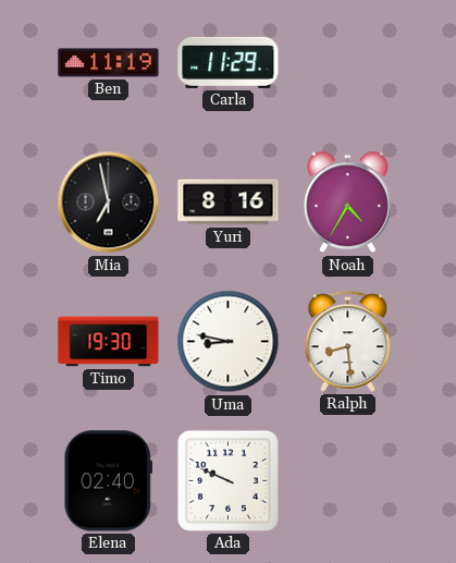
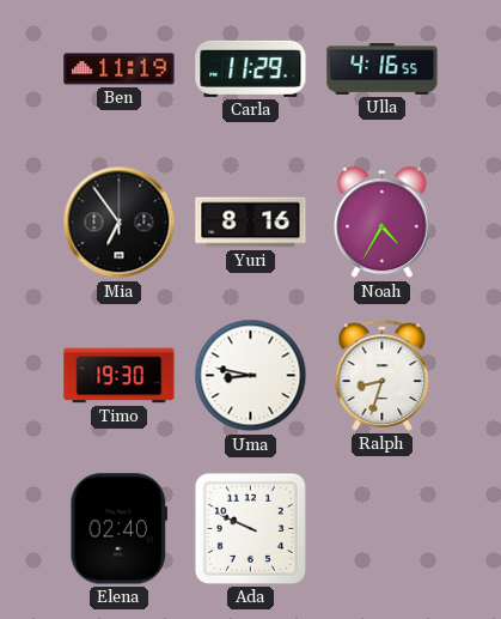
Ulla: none -> 4:16
Mia: 6:58 -> 6:54
Ralph: 8:29 -> 8:33
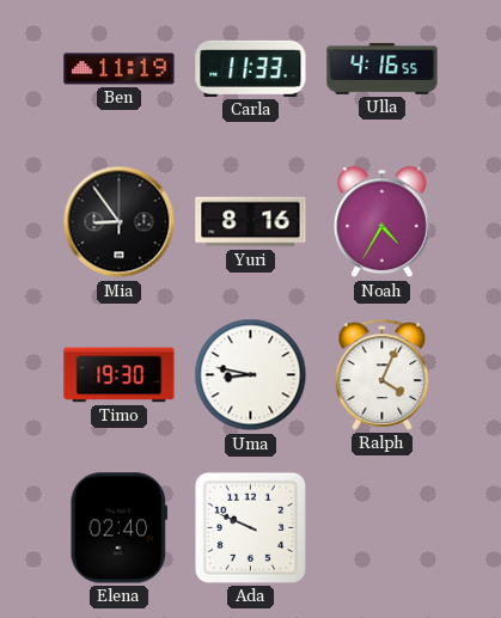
Carla: 11:29 -> 11:33
Mia: 6:54 -> 8:54
Ralph: 8:33 -> 4:04
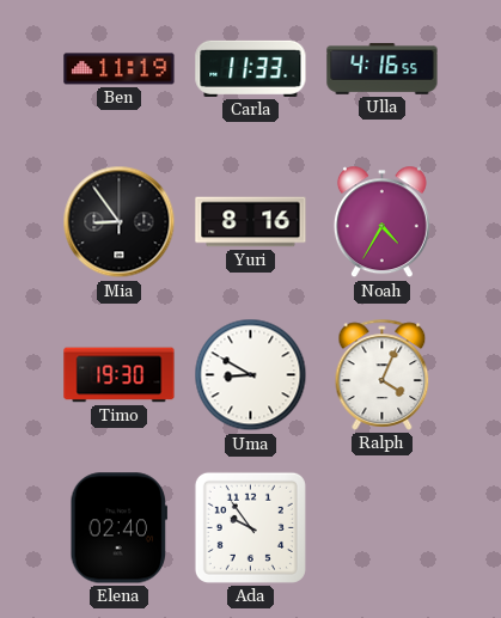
Uma: 8:47 -> 8:50
Ada: 9:49 -> 9:54
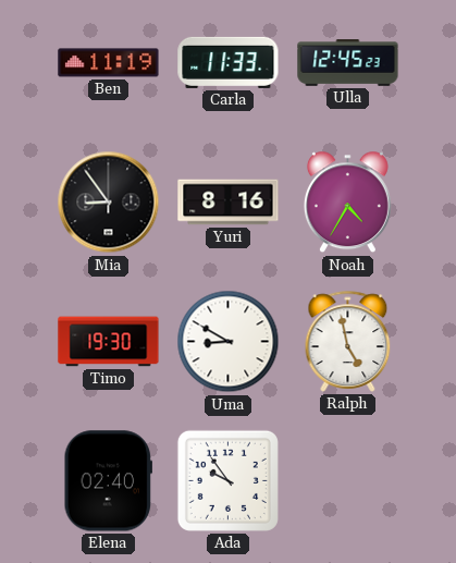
Ulla: 4:16 -> 12:45
Ralph: 4:04 -> 4:58
